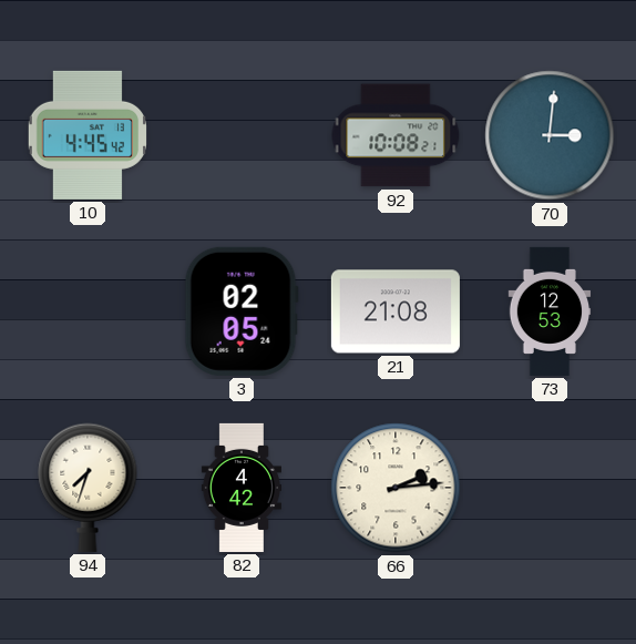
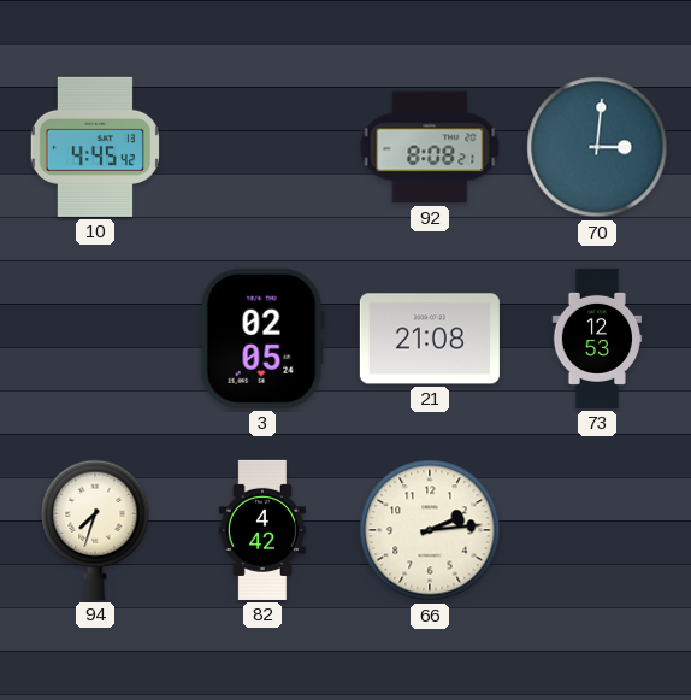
92: 10:08 -> 8:08
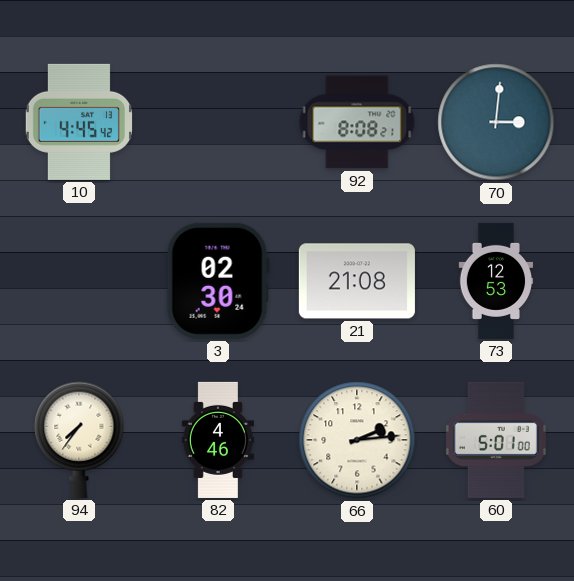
3: 02:05 -> 02:30
94: 7:33 -> 7:36
82: 4:42 -> 4:46
60: none -> 5:01
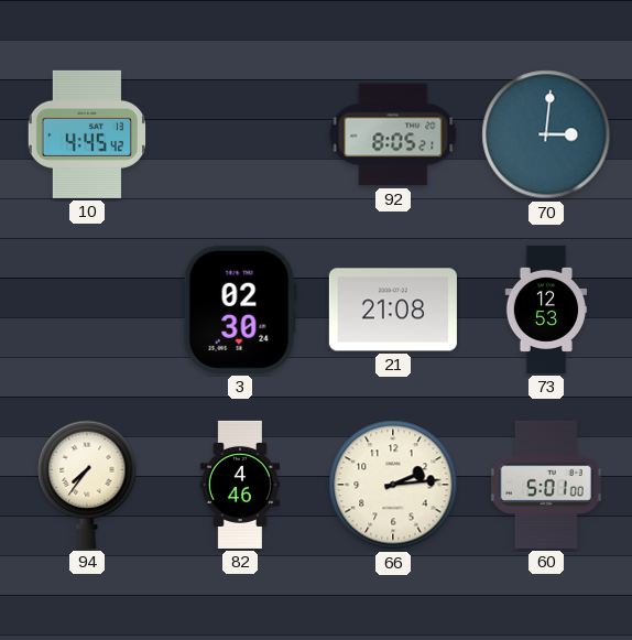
92: 8:08 -> 8:05
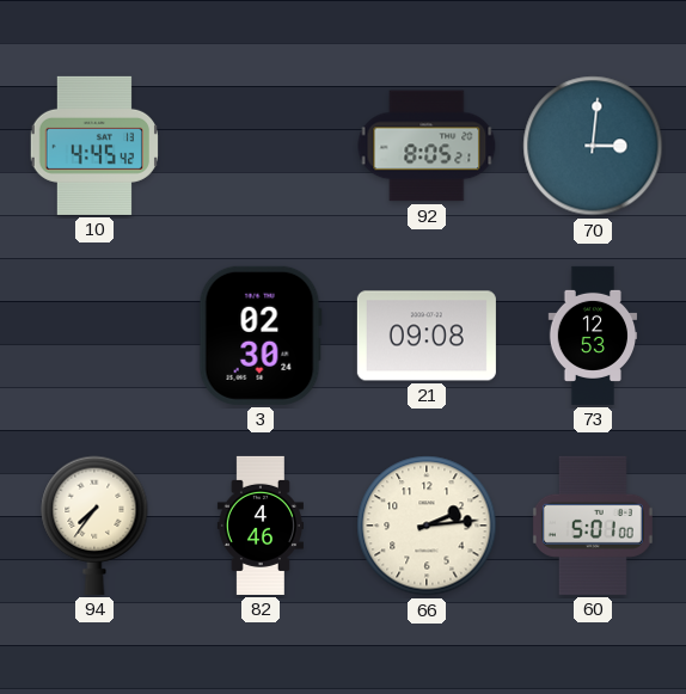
21: 21:08 -> 09:08
